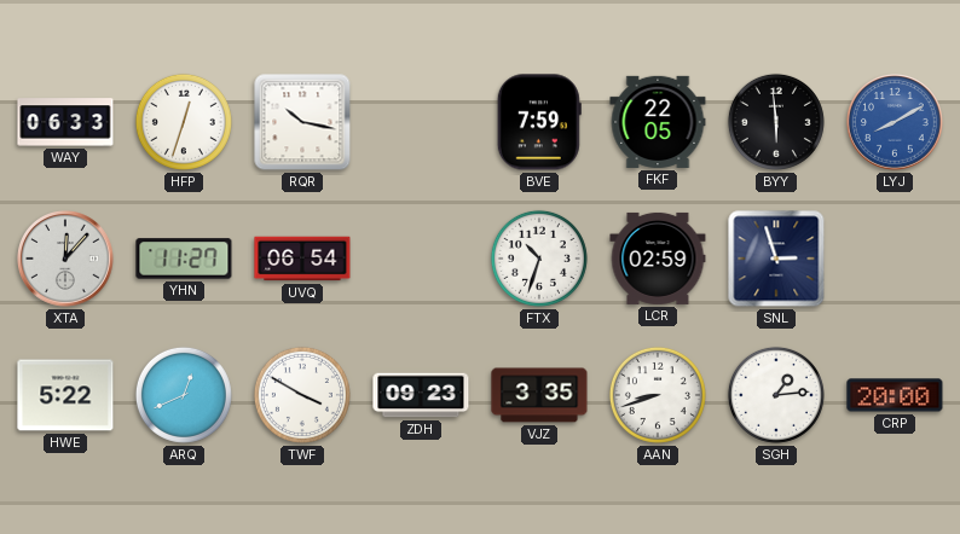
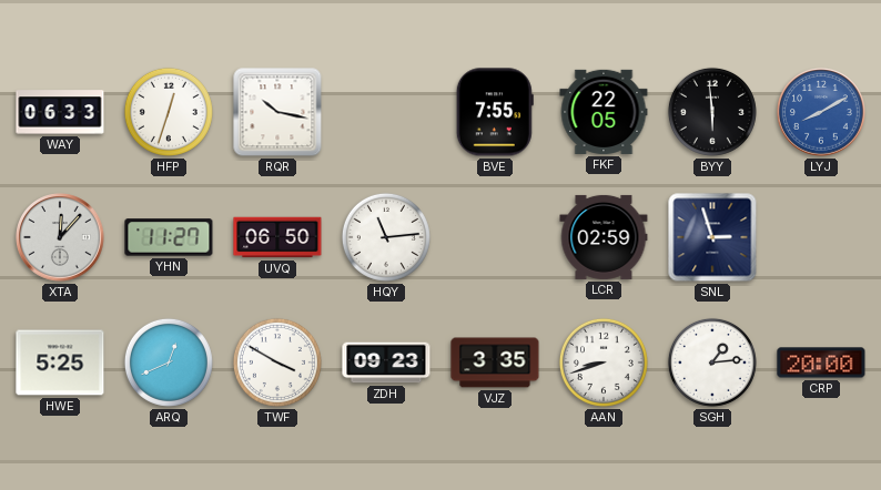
BVE: 7:59 -> 7:55
UVQ: 06:54 -> 06:50
HQY: none -> 11:14
FTX: 10:33 -> none
HWE: 5:22 -> 5:25
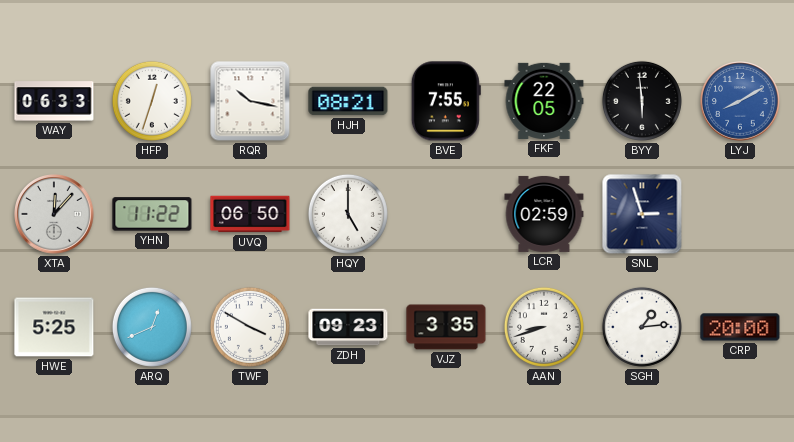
HJH: none -> 08:21
YHN: 11:27 -> 11:22
HQY: 11:14 -> 5:00
